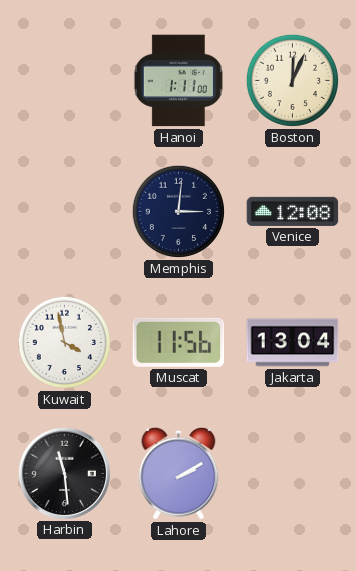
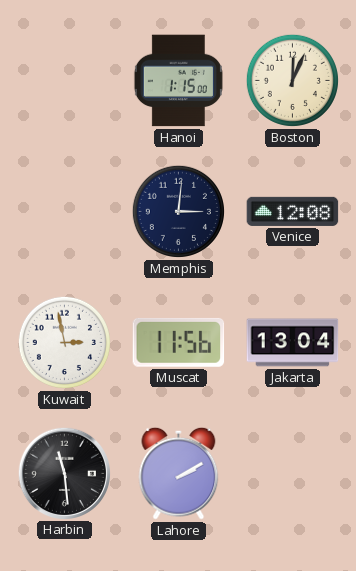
Hanoi: 1:11 -> 1:15
Kuwait: 3:58 -> 2:58
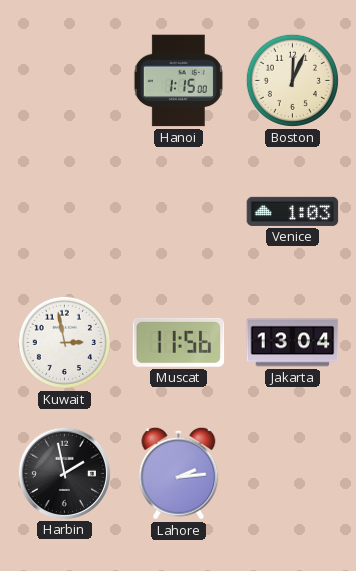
Memphis: 3:01 -> none
Venice: 12:08 -> 1:03
Harbin: 11:29 -> 1:58
Lahore: 2:10 -> 2:14
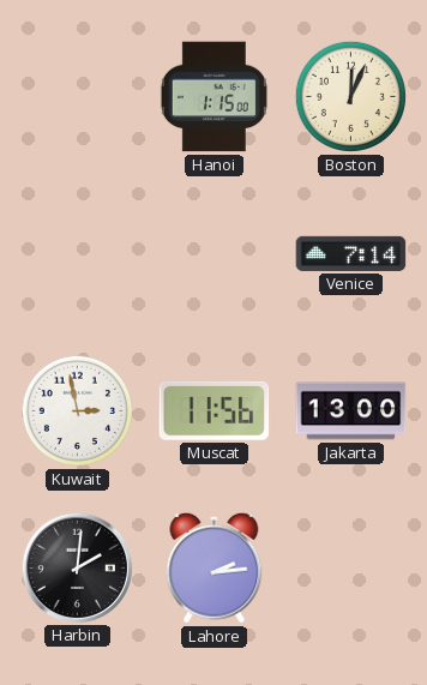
Venice: 1:03 -> 7:14
Jakarta: 13:04 -> 13:00
Harbin: 1:58 -> 2:01
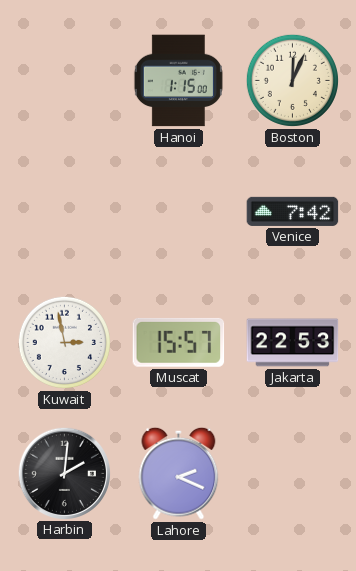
Venice: 7:14 -> 7:42
Muscat: 11:56 -> 15:57
Jakarta: 13:00 -> 22:53
Lahore: 2:14 -> 2:19
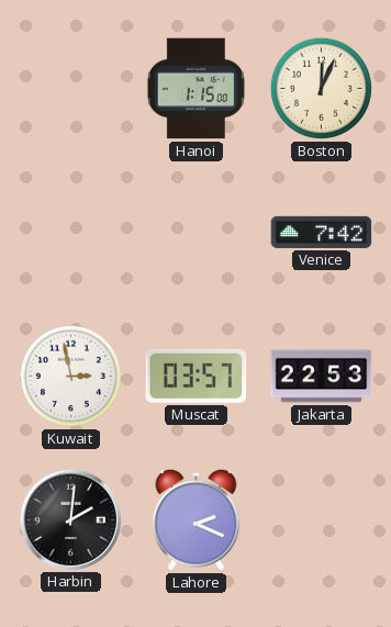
Muscat: 15:57 -> 03:57
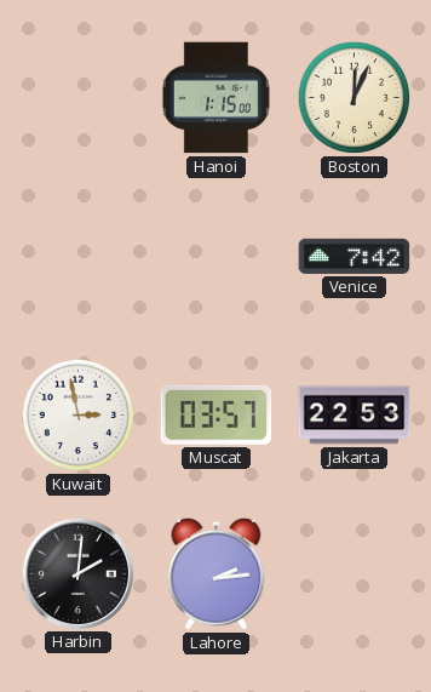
Lahore: 2:19 -> 2:14
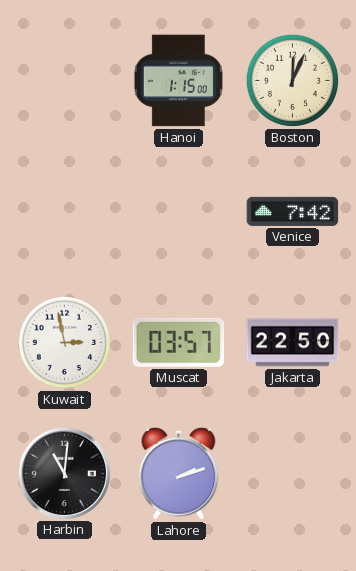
Jakarta: 22:53 -> 22:50
Harbin: 2:01 -> 11:01
Lahore: 2:14 -> 2:12
